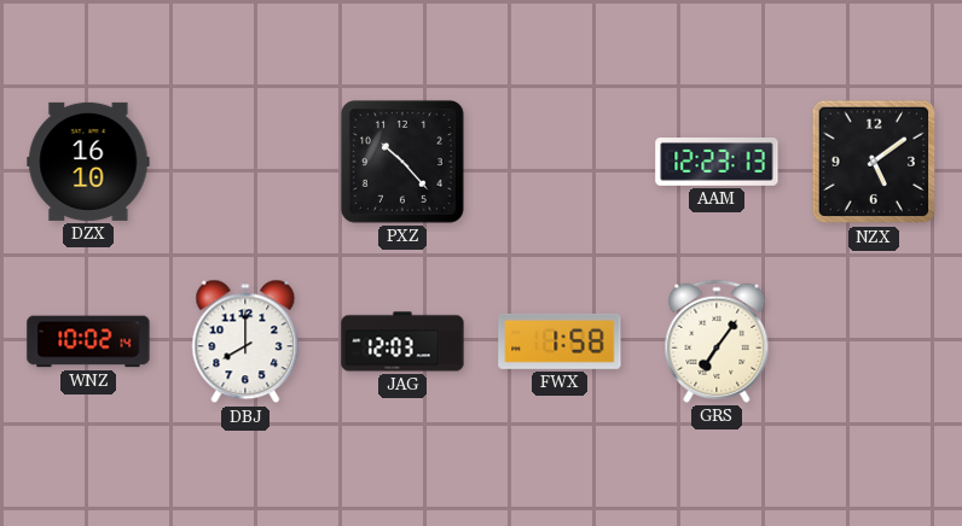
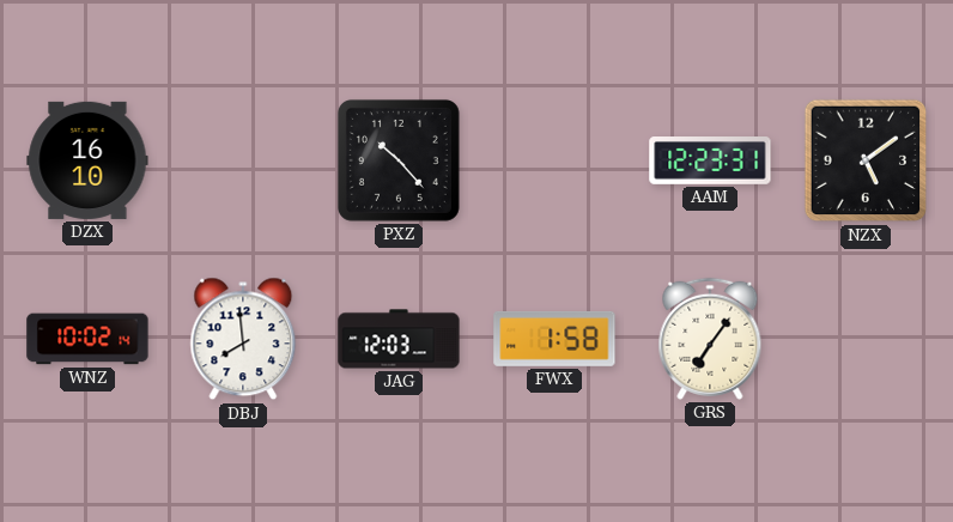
AAM: 12:23:13 -> 12:23:31
DBJ: 8:00 -> 7:59
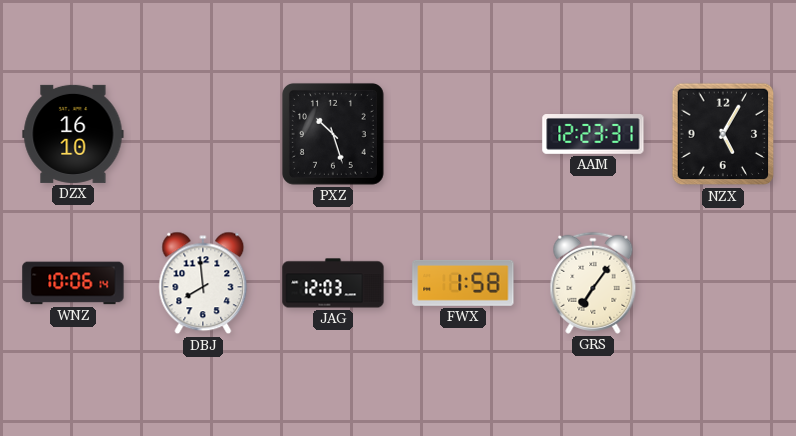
PXZ: 10:23 -> 10:27
NZX: 5:09 -> 5:05
WNZ: 10:02 -> 10:06
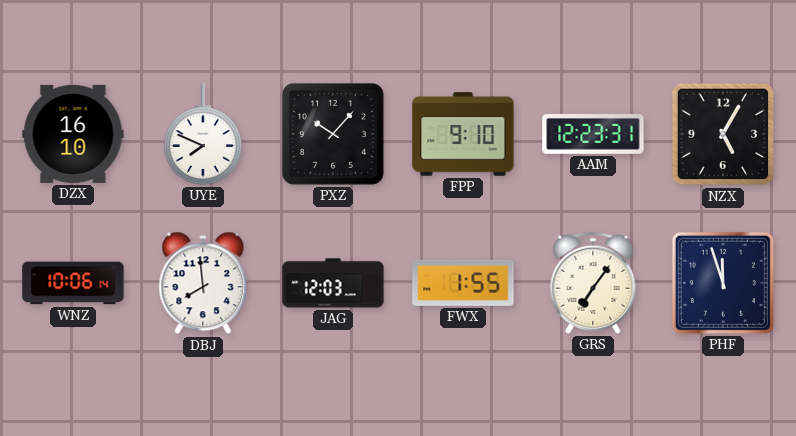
UYE: none -> 7:49
PXZ: 10:27 -> 10:07
FPP: none -> 9:10
FWX: 1:58 -> 1:55
PHF: none -> 11:57
